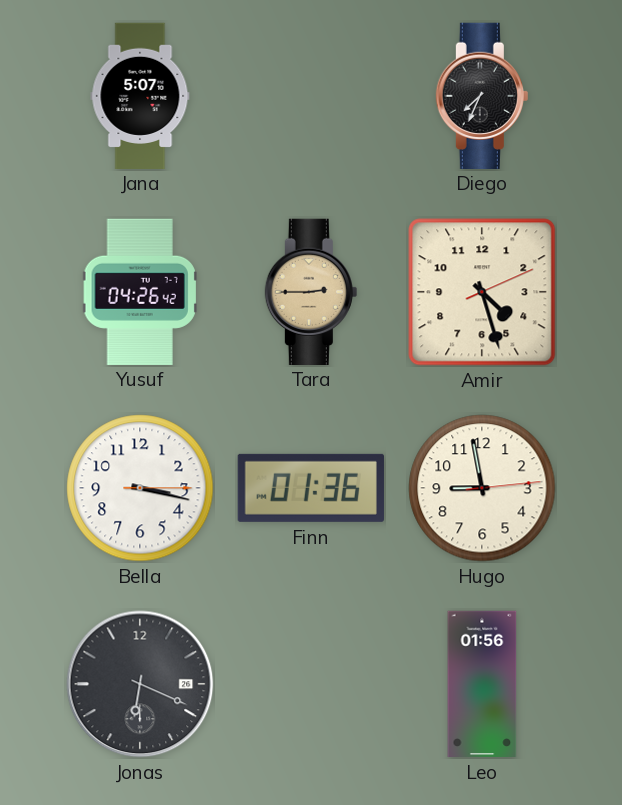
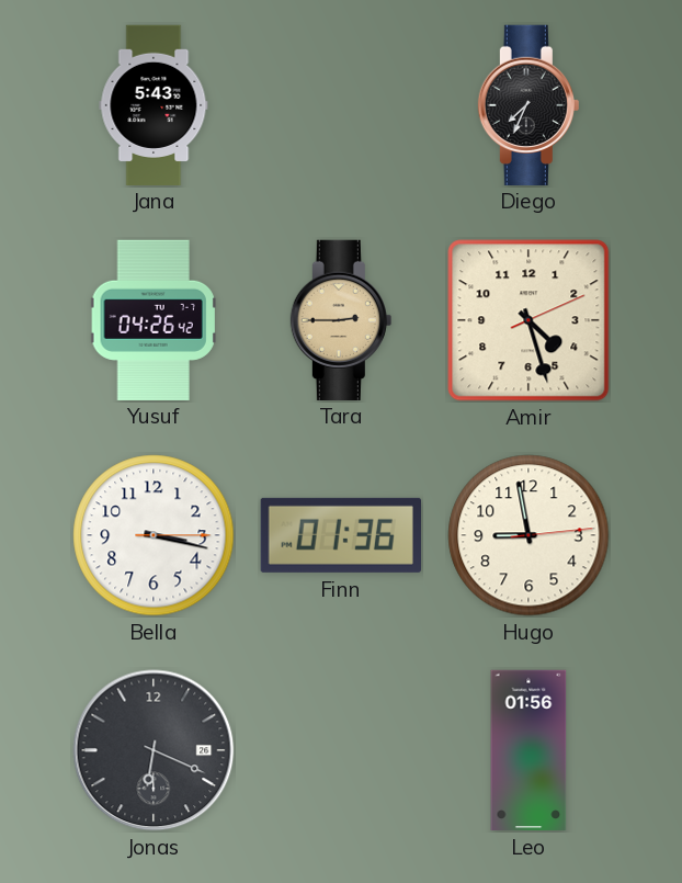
Jana: 5:07 -> 5:43
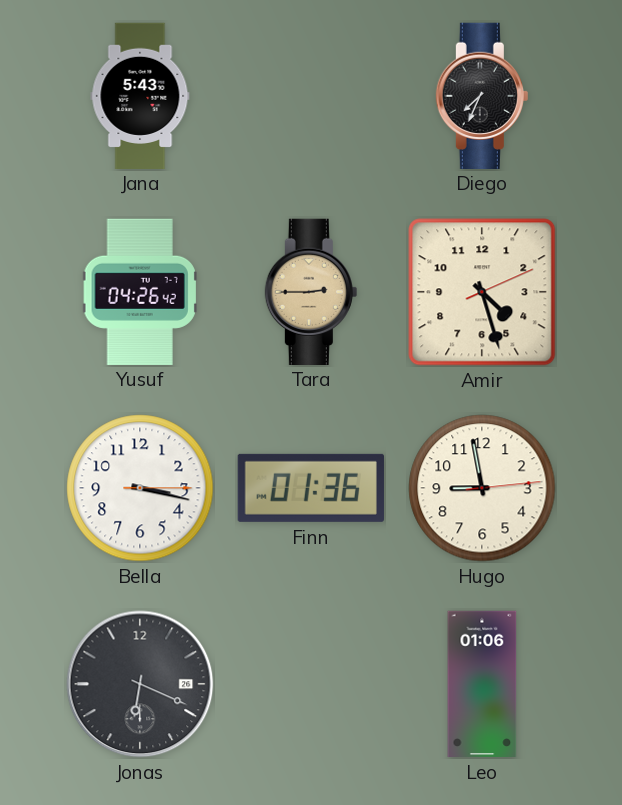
Leo: 01:56 -> 01:06
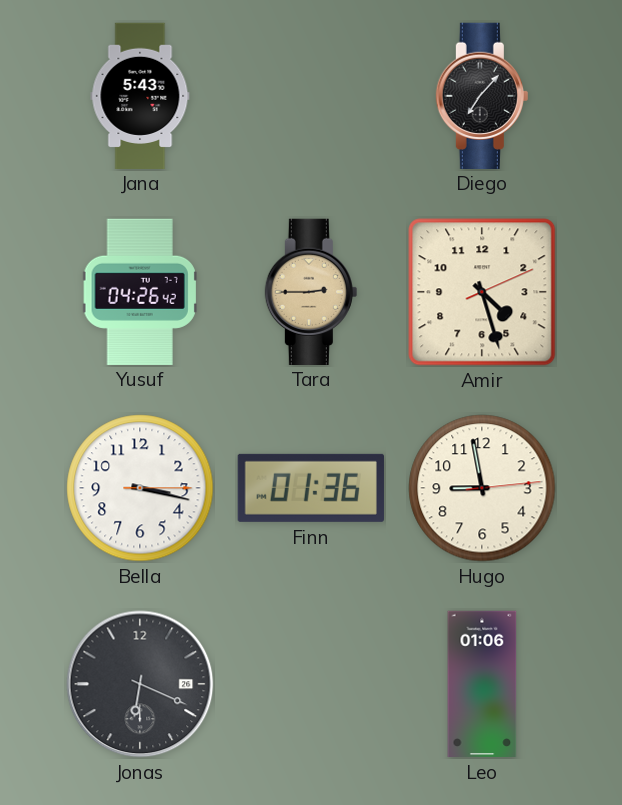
Diego: 7:34 -> 7:07
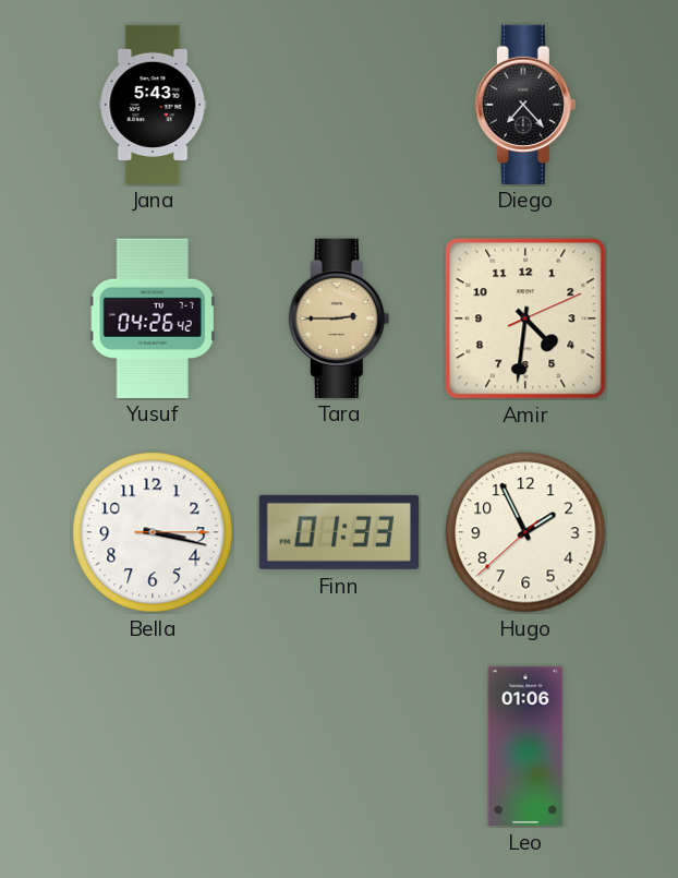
Diego: 7:07 -> 7:23
Amir: 4:27 -> 4:31
Finn: 01:36 -> 01:33
Hugo: 8:58 -> 1:55
Jonas: 6:19 -> none
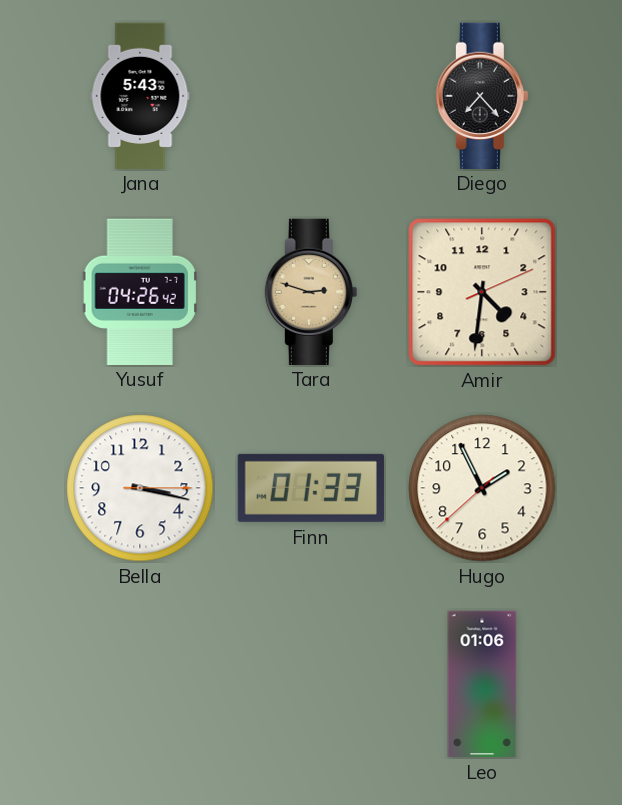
Tara: 2:45 -> 2:48
